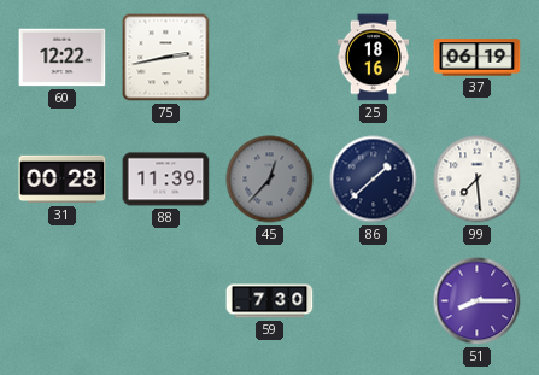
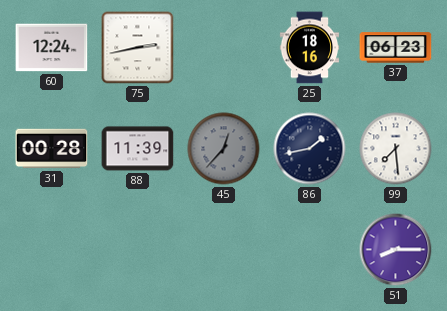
60: 12:22 -> 12:24
37: 06:19 -> 06:23
86: 1:38 -> 1:43
59: 7:30 -> none
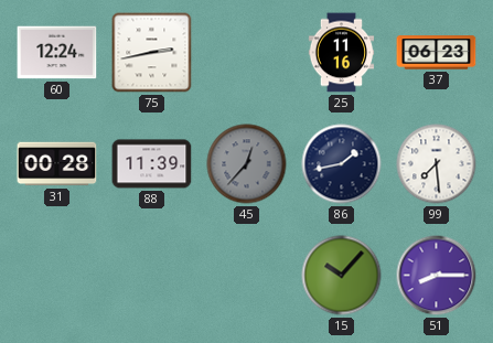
25: 18:16 -> 11:16
15: none -> 10:07
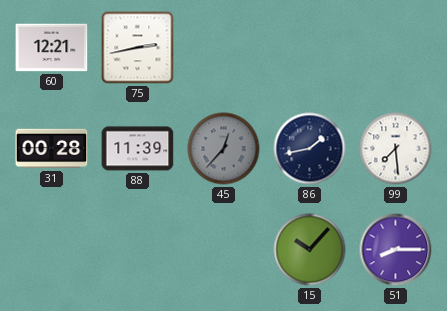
60: 12:24 -> 12:21
25: 11:16 -> none
37: 06:23 -> none
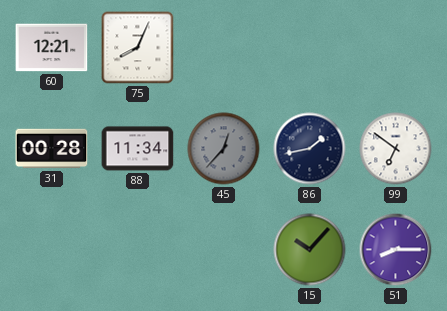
75: 2:43 -> 8:04
88: 11:39 -> 11:34
99: 7:29 -> 6:51
